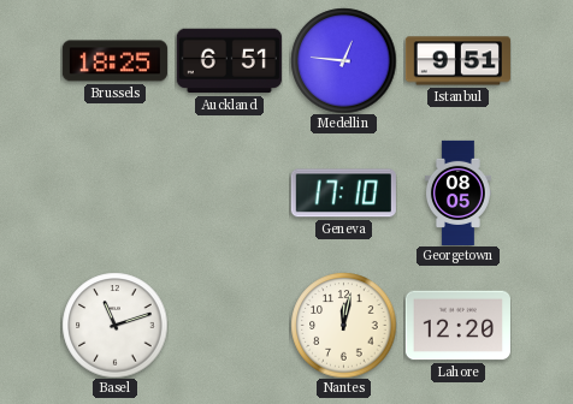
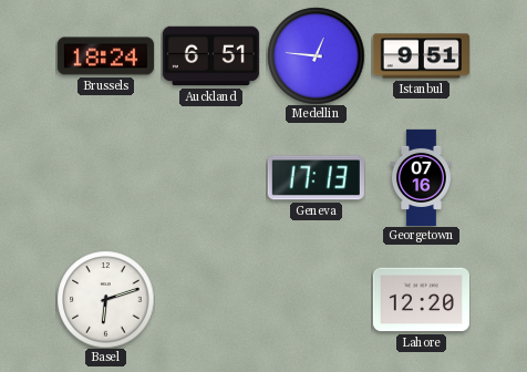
Brussels: 18:25 -> 18:24
Geneva: 17:10 -> 17:13
Georgetown: 08:05 -> 07:16
Basel: 11:12 -> 6:12
Nantes: 12:02 -> none
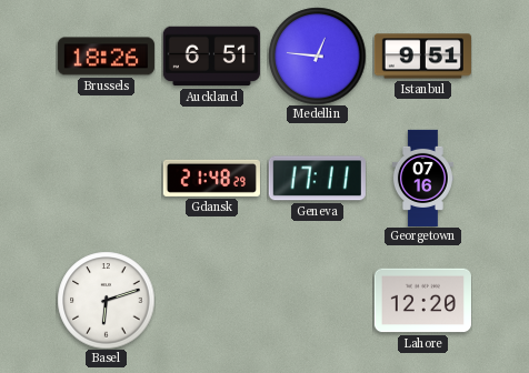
Brussels: 18:24 -> 18:26
Gdansk: none -> 21:48
Geneva: 17:13 -> 17:11
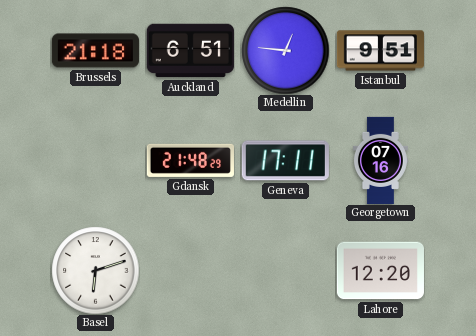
Brussels: 18:26 -> 21:18
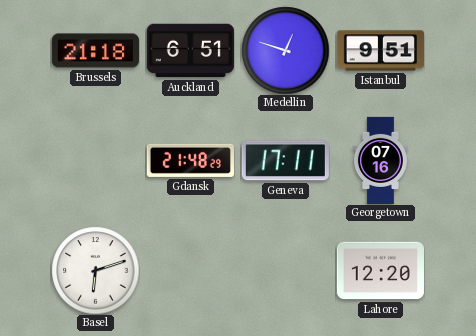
Medellin: 12:46 -> 12:48
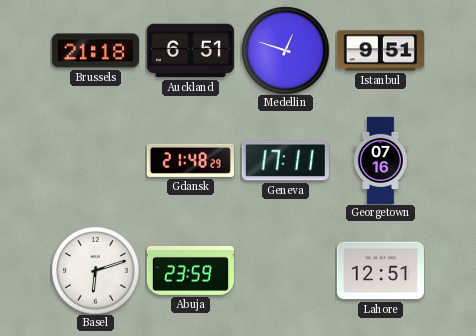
Abuja: none -> 23:59
Lahore: 12:20 -> 12:51
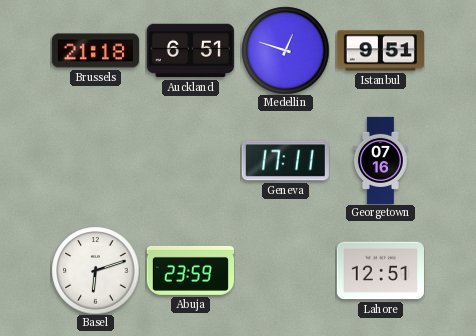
Gdansk: 21:48 -> none
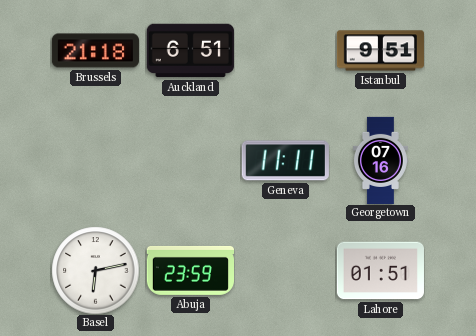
Medellin: 12:48 -> none
Geneva: 17:11 -> 11:11
Basel: 6:12 -> 6:13
Lahore: 12:51 -> 01:51
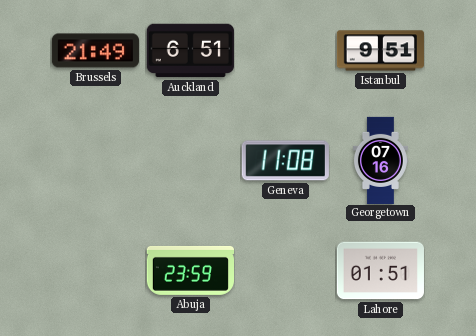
Brussels: 21:18 -> 21:49
Geneva: 11:11 -> 11:08
Basel: 6:13 -> none
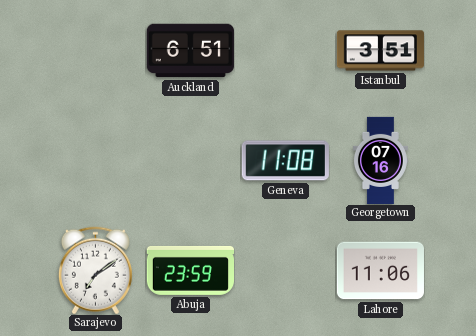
Brussels: 21:49 -> none
Istanbul: 9:51 -> 3:51
Sarajevo: none -> 7:09
Lahore: 01:51 -> 11:06
